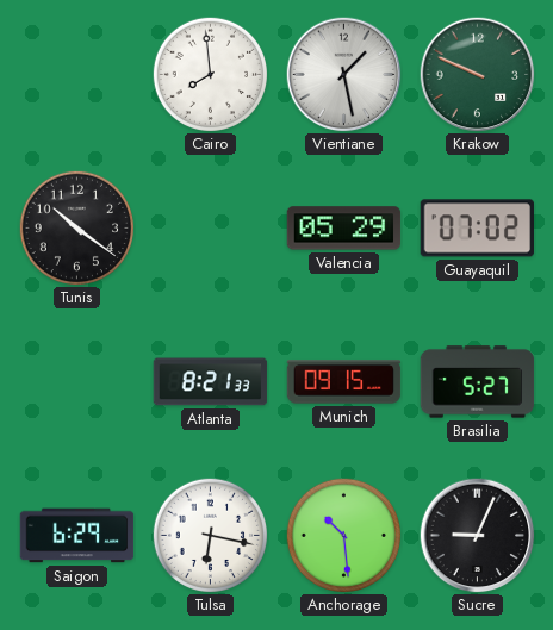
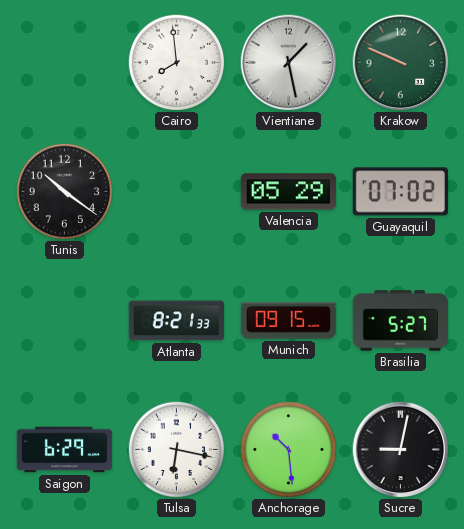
Sucre: 9:04 -> 9:02
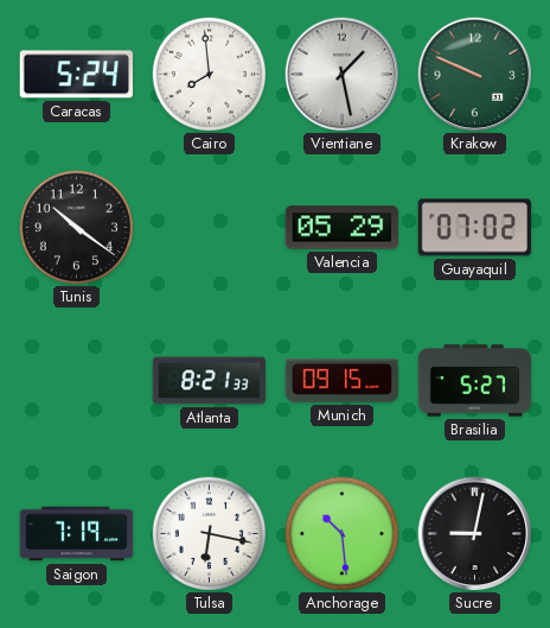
Caracas: none -> 5:24
Saigon: 6:29 -> 7:19
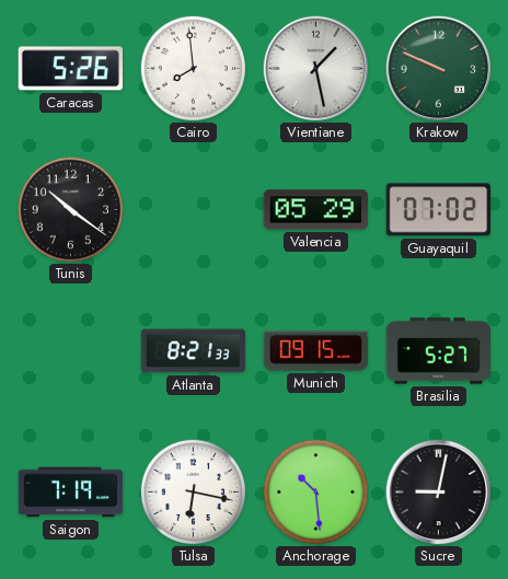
Caracas: 5:24 -> 5:26
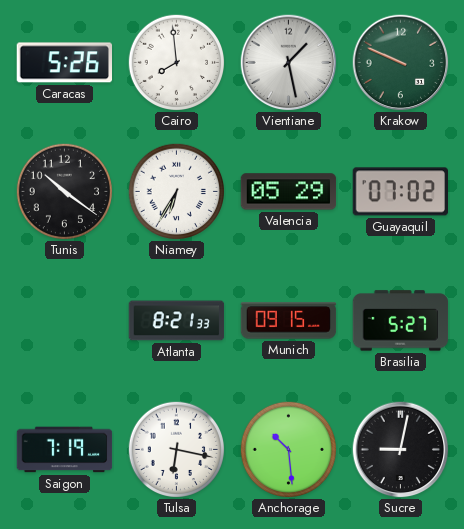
Niamey: none -> 6:35
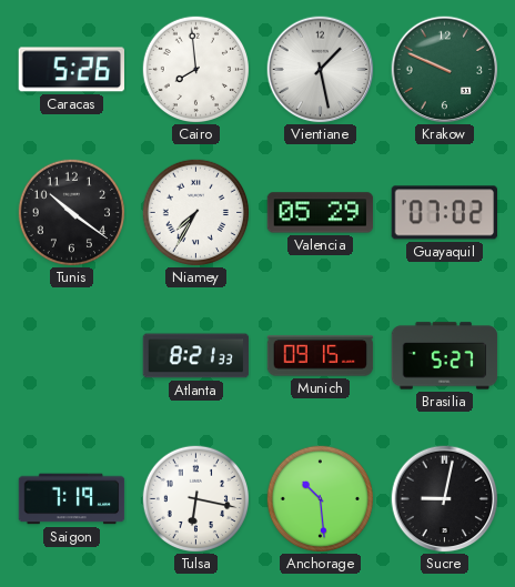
Niamey: 6:35 -> 7:35
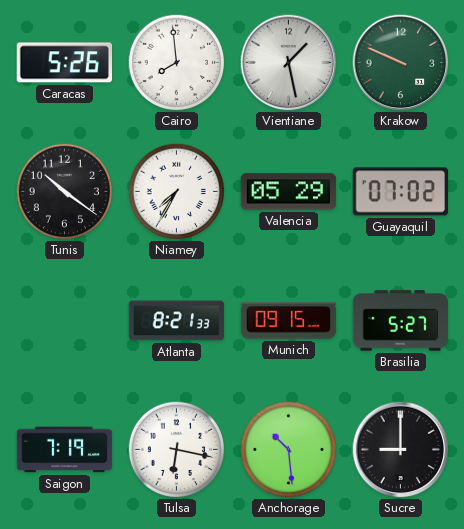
Sucre: 9:02 -> 9:00
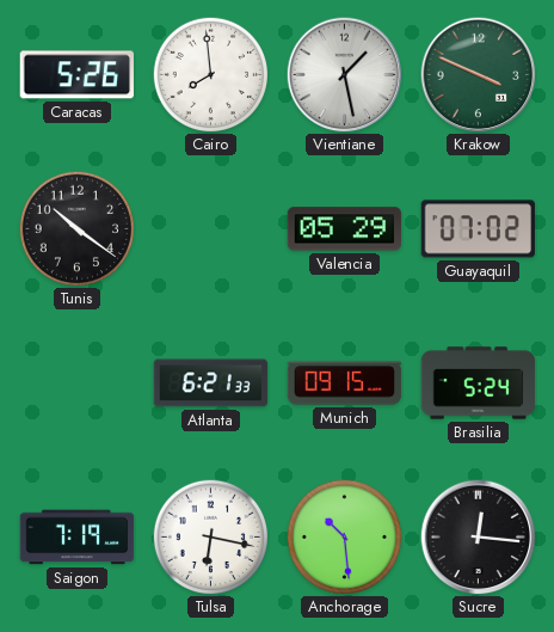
Krakow: 9:49 -> 3:49
Niamey: 7:35 -> none
Atlanta: 8:21 -> 6:21
Brasilia: 5:27 -> 5:24
Sucre: 9:00 -> 12:16
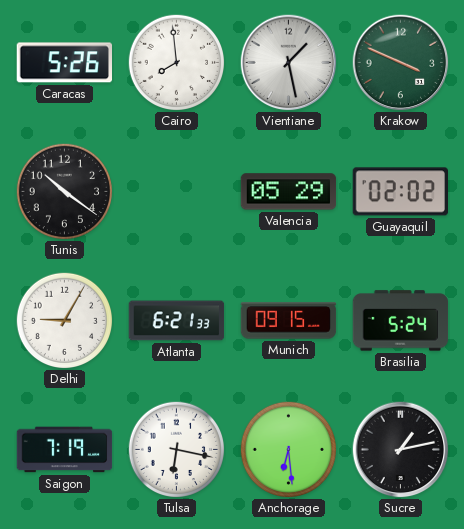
Guayaquil: 07:02 -> 02:02
Delhi: none -> 9:05
Anchorage: 10:29 -> 6:29
Sucre: 12:16 -> 1:13
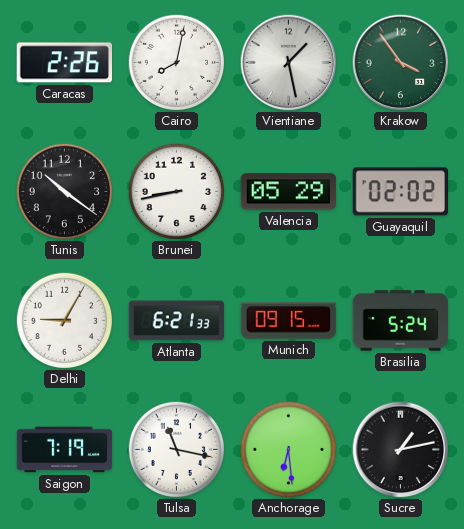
Caracas: 5:26 -> 2:26
Cairo: 7:59 -> 8:02
Krakow: 3:49 -> 3:54
Brunei: none -> 8:43
Tulsa: 6:17 -> 11:17
